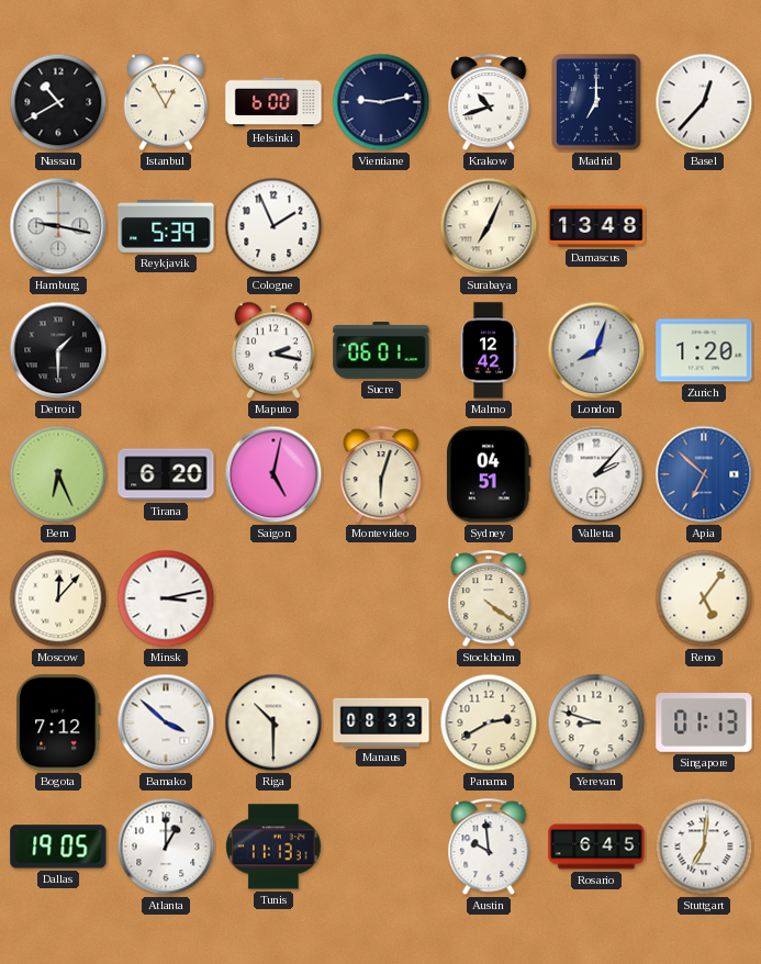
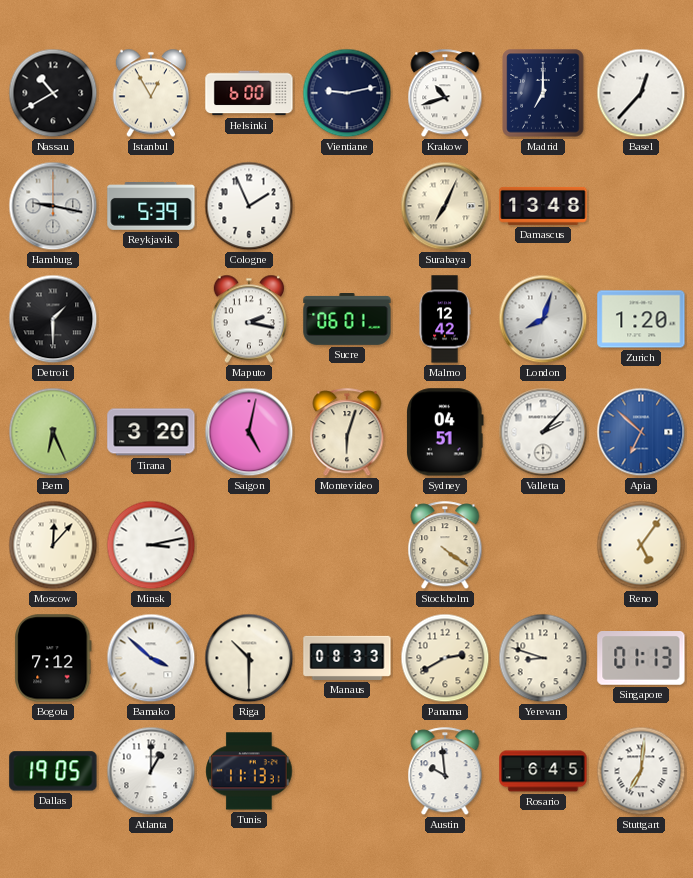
Tirana: 6:20 -> 3:20
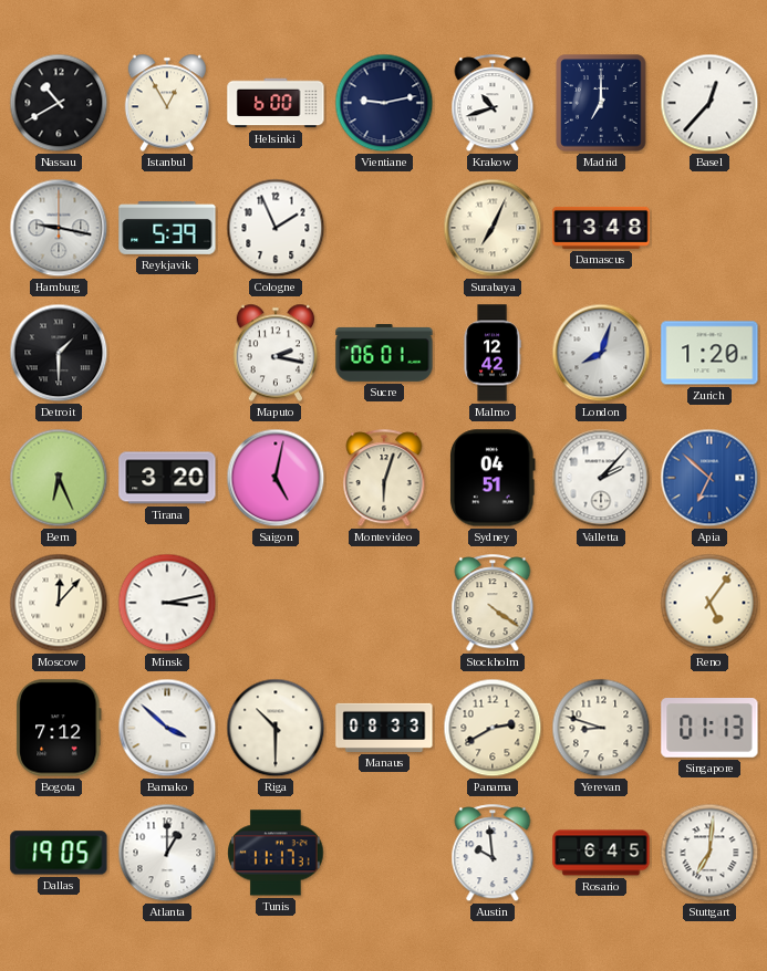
Tunis: 11:13 -> 11:17
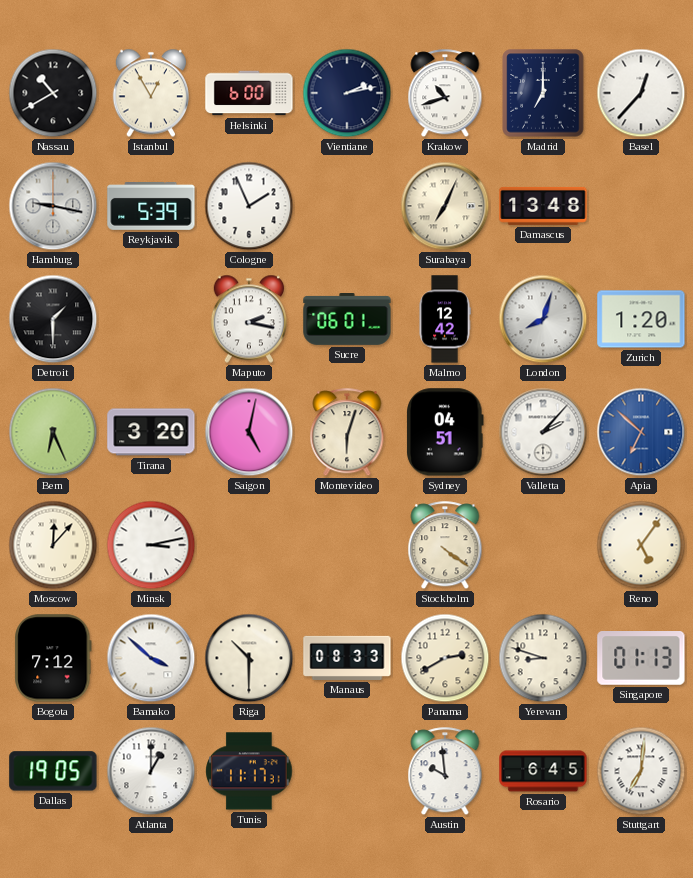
Vientiane: 9:13 -> 2:13
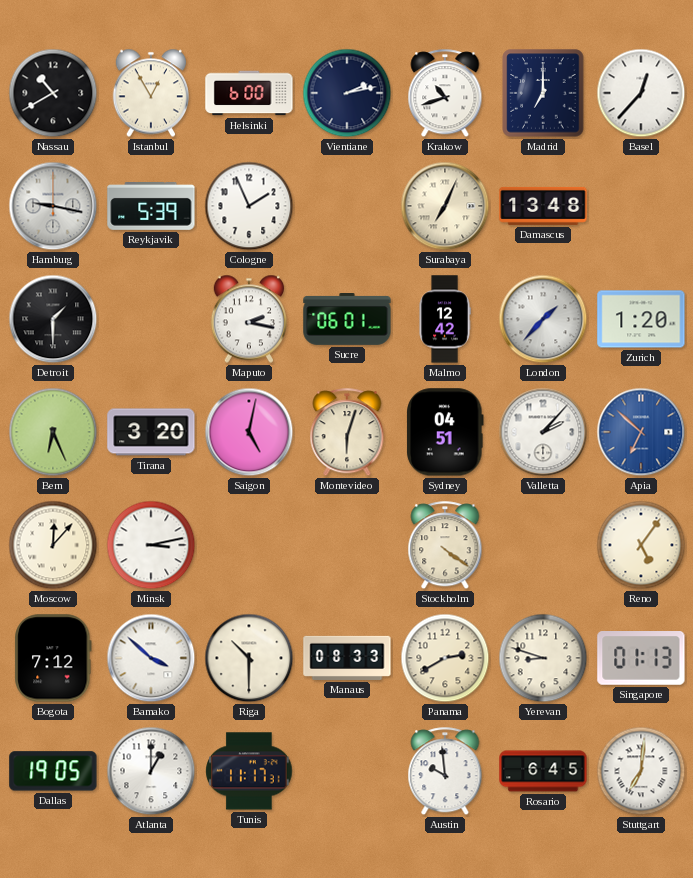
London: 8:03 -> 1:37
